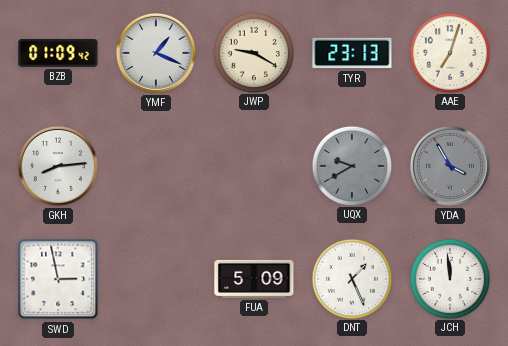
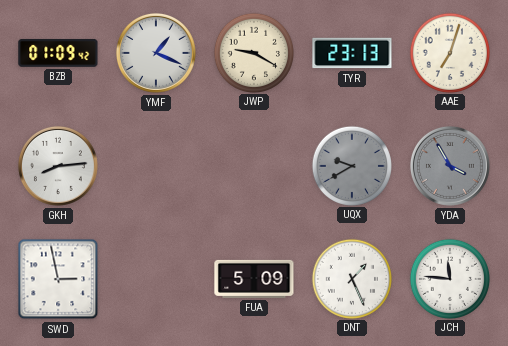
JCH: 11:59 -> 11:46
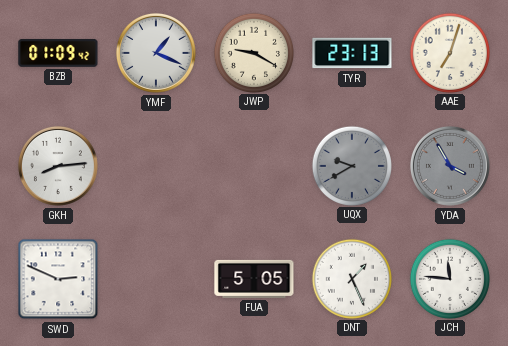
SWD: 2:58 -> 2:49
FUA: 5:09 -> 5:05
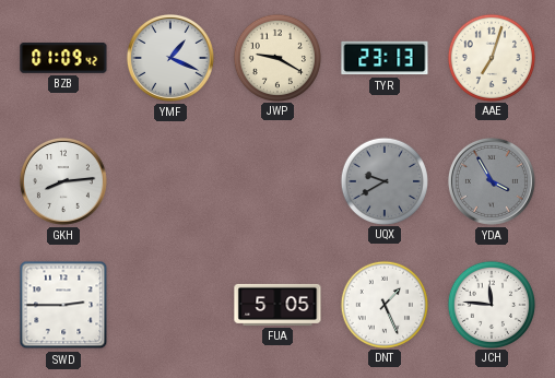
SWD: 2:49 -> 2:45
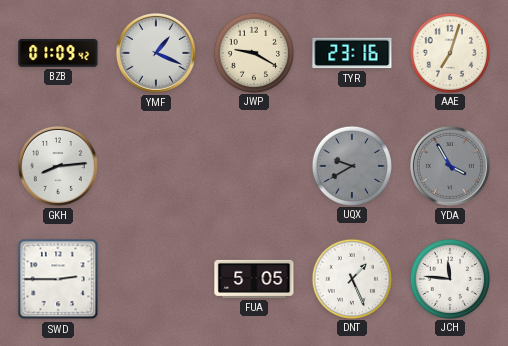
TYR: 23:13 -> 23:16
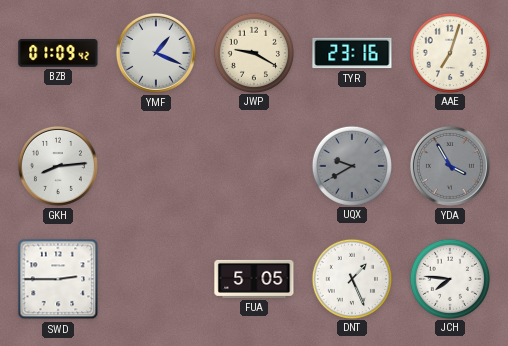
JCH: 11:46 -> 7:46
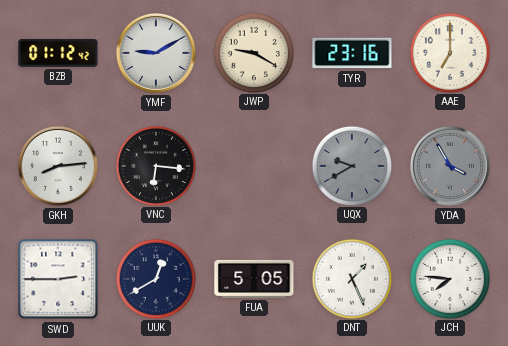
BZB: 01:09 -> 01:12
YMF: 1:19 -> 9:10
AAE: 7:03 -> 7:00
VNC: none -> 6:16
UUK: none -> 12:40
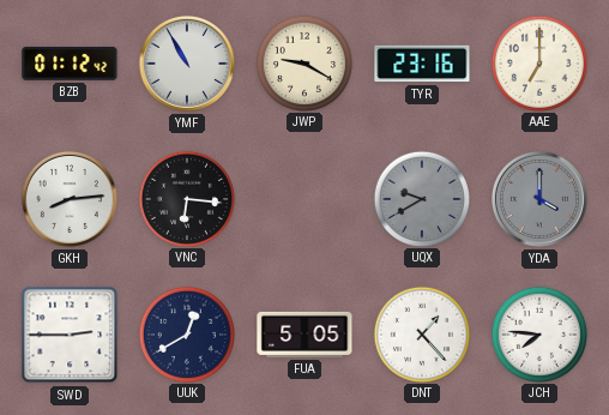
YMF: 9:10 -> 10:55
YDA: 3:55 -> 4:00
DNT: 1:26 -> 1:23
